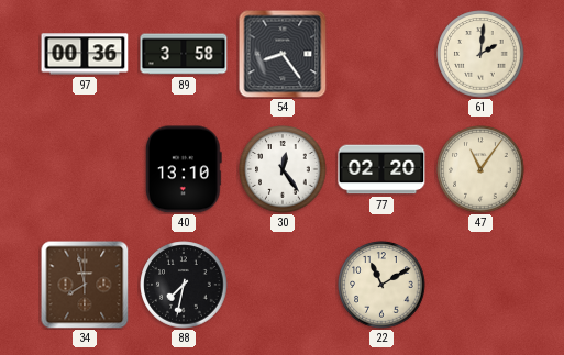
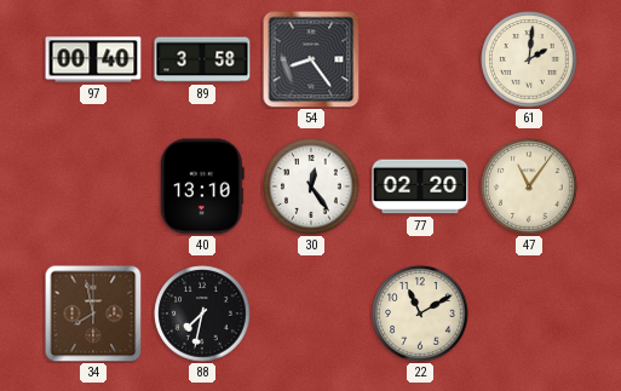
97: 00:36 -> 00:40
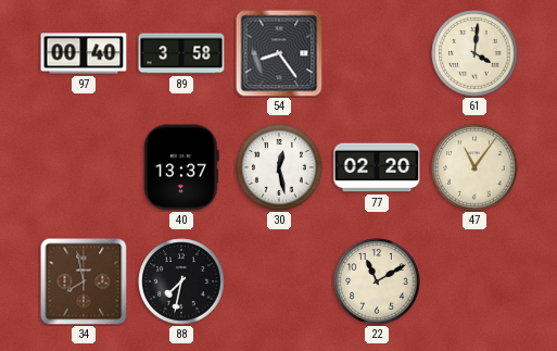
61: 2:01 -> 4:01
40: 13:10 -> 13:37
30: 12:24 -> 12:28
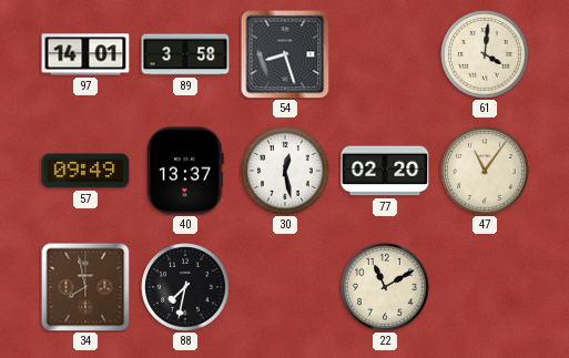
97: 00:40 -> 14:01
54: 8:24 -> 8:27
57: none -> 09:49
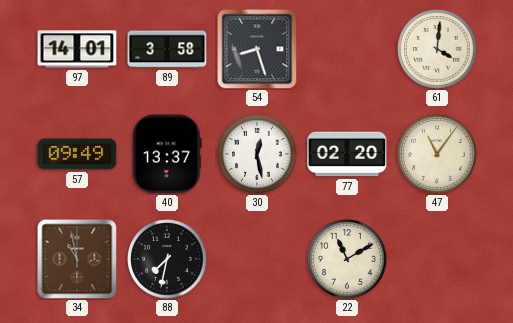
34: 7:58 -> 10:58
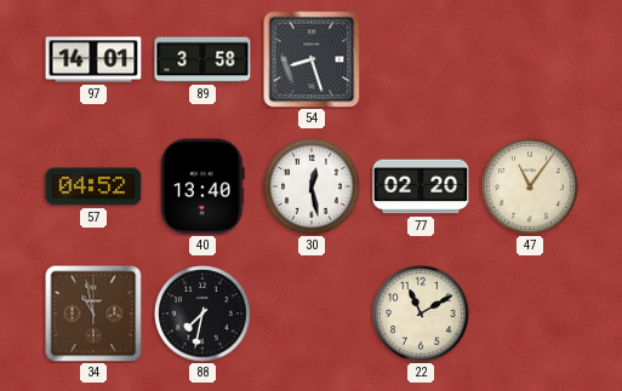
61: 4:01 -> none
57: 09:49 -> 04:52
40: 13:37 -> 13:40
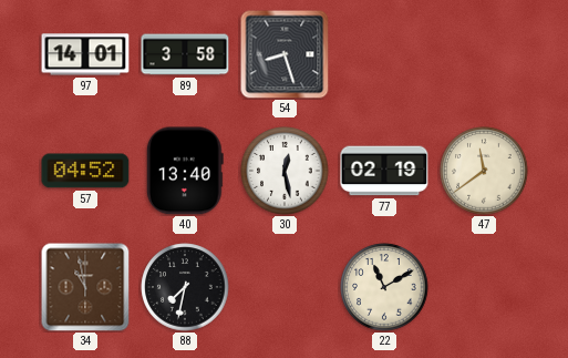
77: 02:20 -> 02:19
47: 11:06 -> 11:39
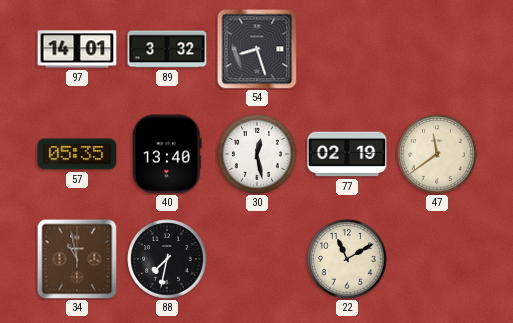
89: 3:58 -> 3:32
57: 04:52 -> 05:35
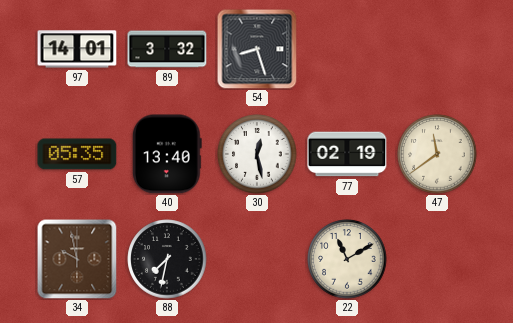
34: 10:58 -> 9:58
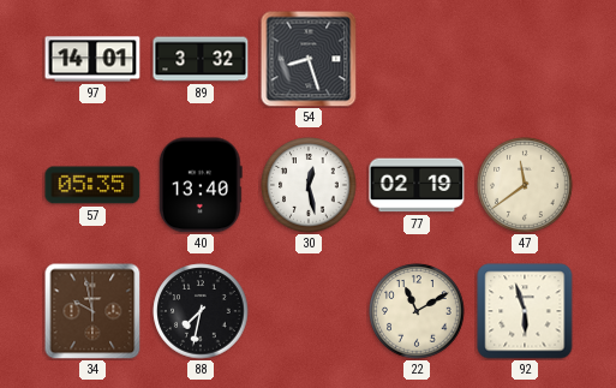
92: none -> 5:57
